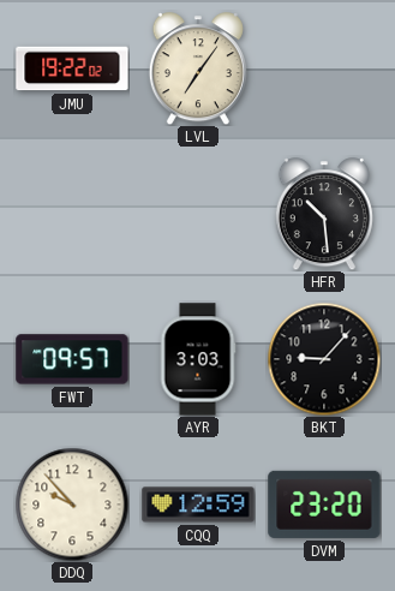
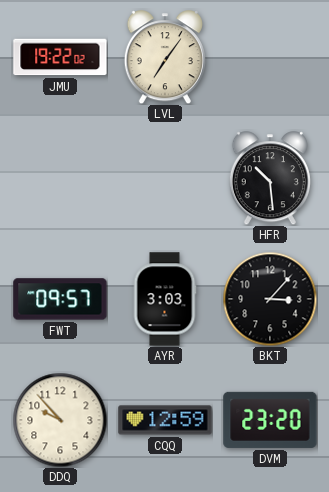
BKT: 9:07 -> 3:07
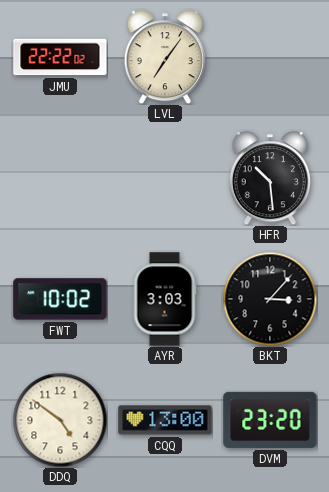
JMU: 19:22 -> 22:22
FWT: 09:57 -> 10:02
DDQ: 9:53 -> 4:51
CQQ: 12:59 -> 13:00
